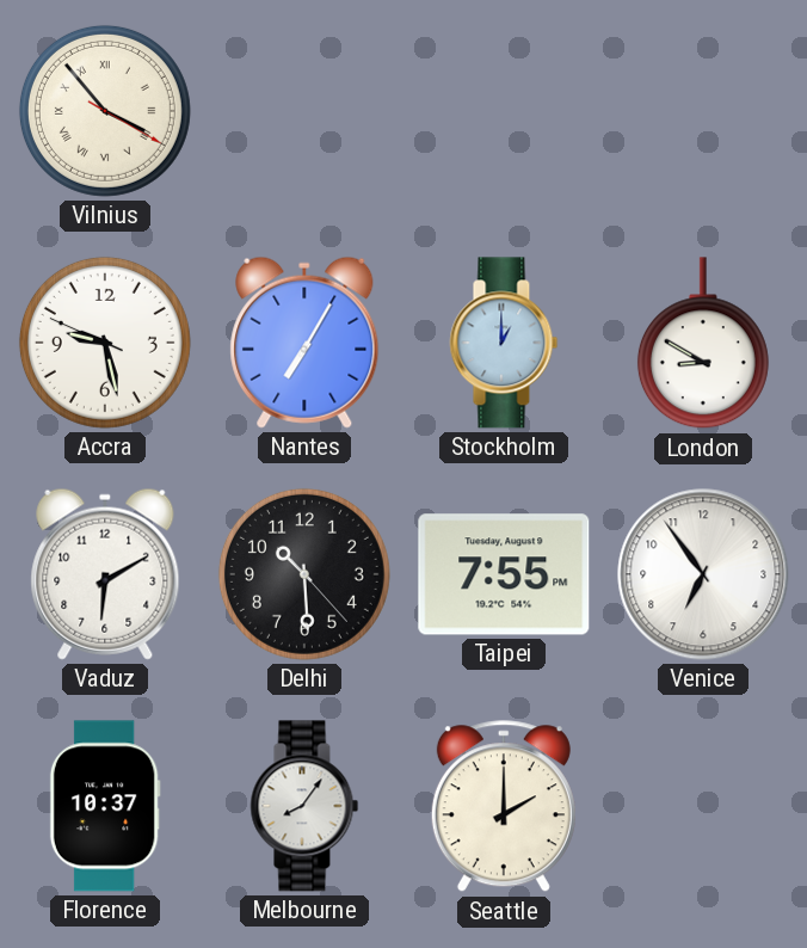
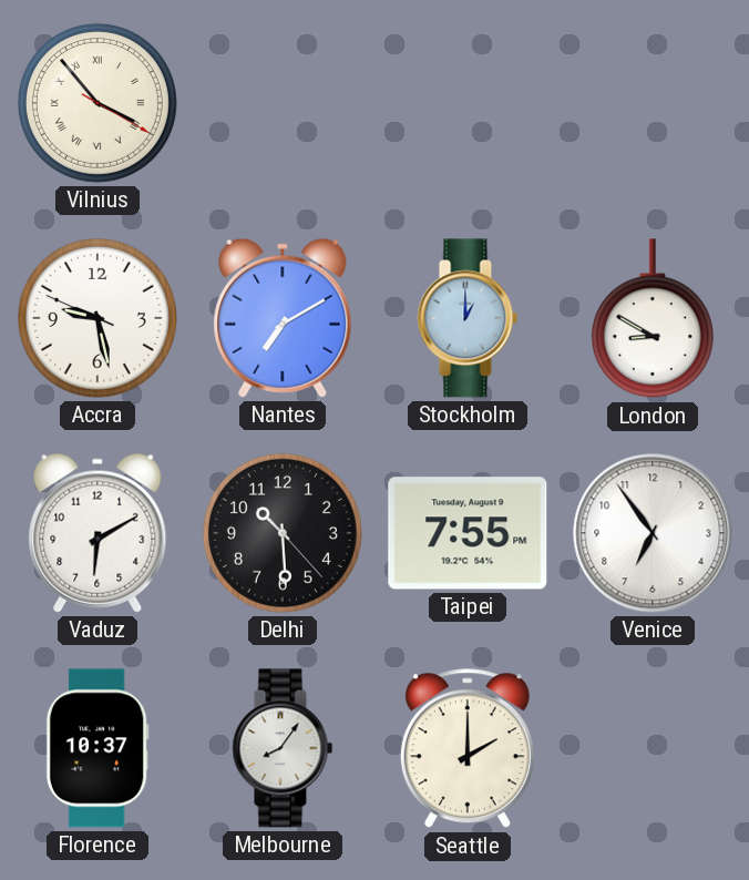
Nantes: 7:05 -> 7:10
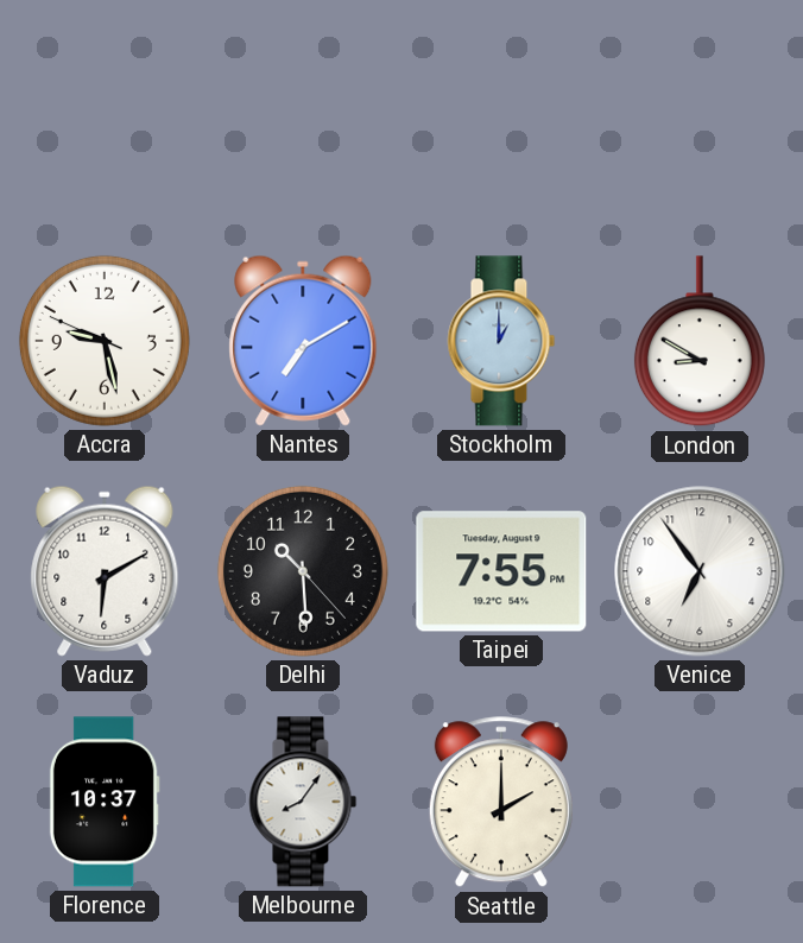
Vilnius: 3:53 -> none
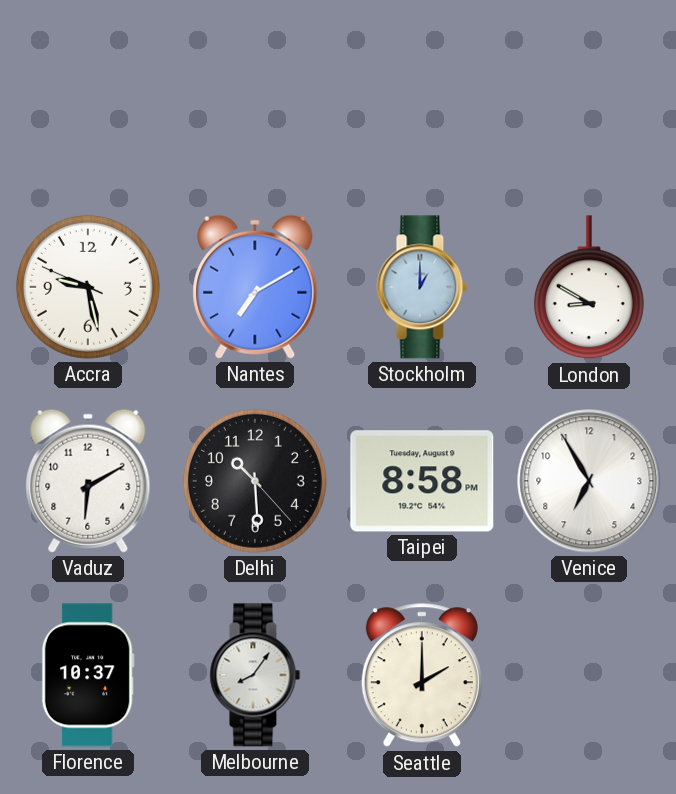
Taipei: 7:55 -> 8:58
Venice: 6:54 -> 6:55
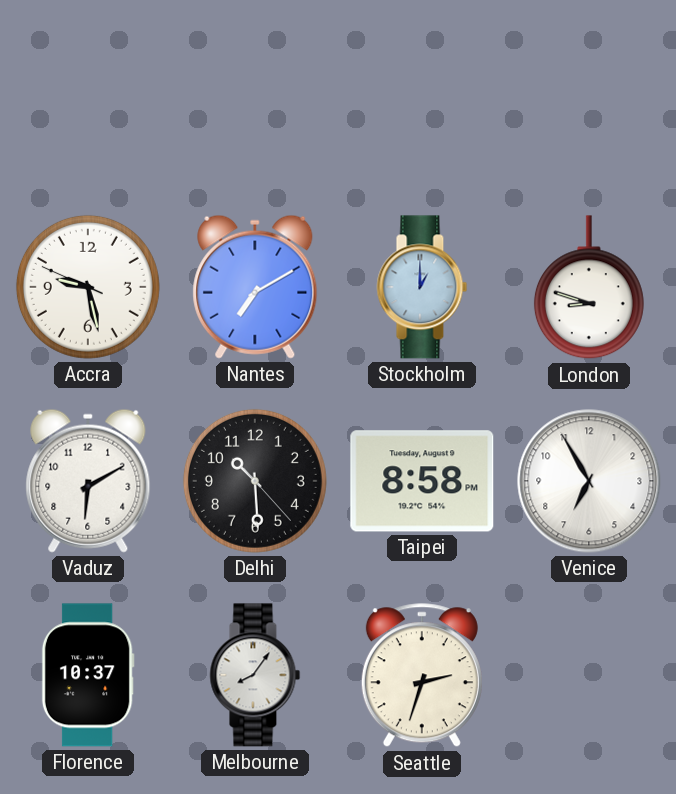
London: 8:50 -> 8:48
Seattle: 2:00 -> 2:33
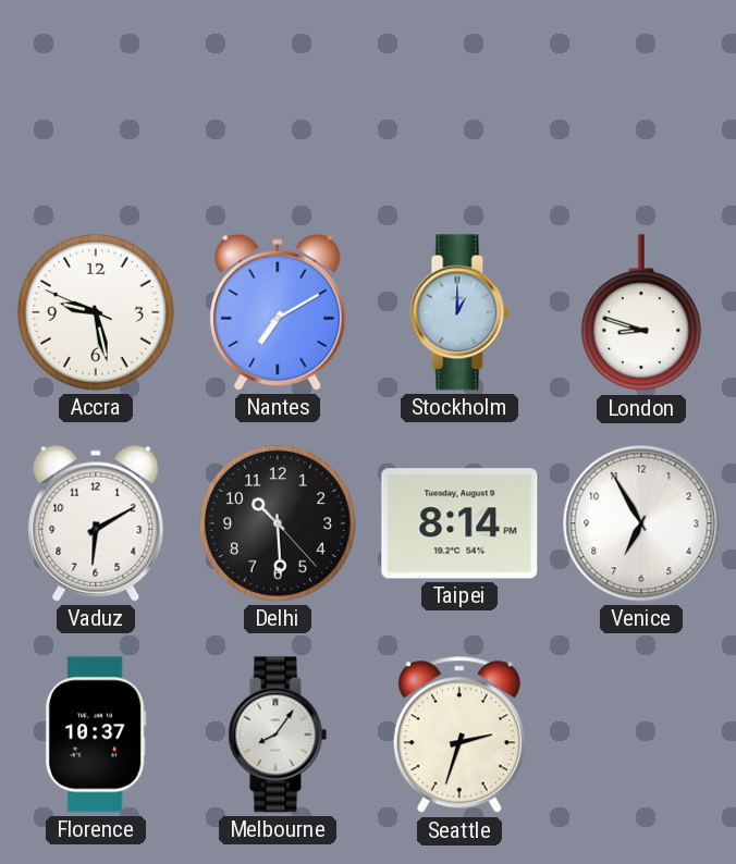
Taipei: 8:58 -> 8:14
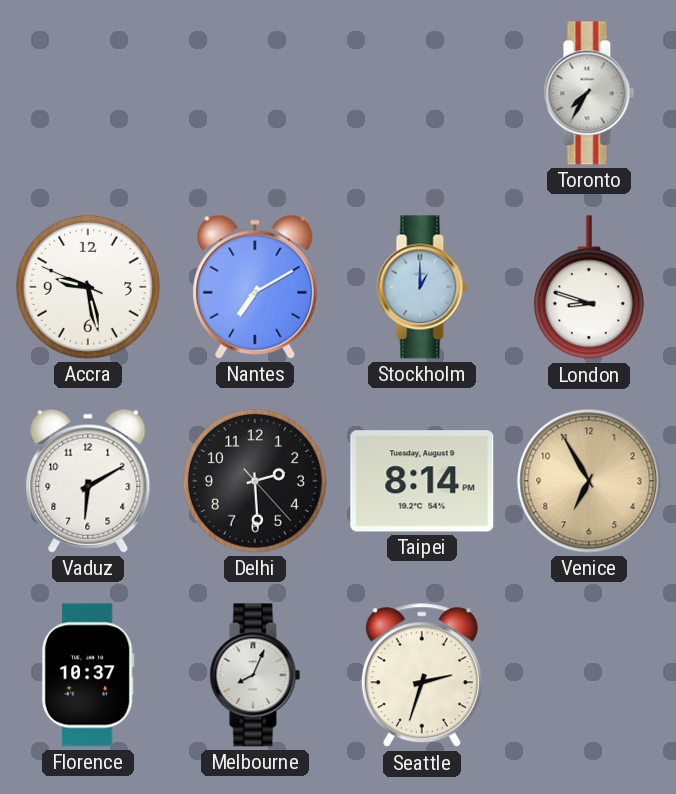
Toronto: none -> 7:35
Delhi: 10:29 -> 2:29
Venice dial: white -> champagne
Melbourne: 8:06 -> 8:04
